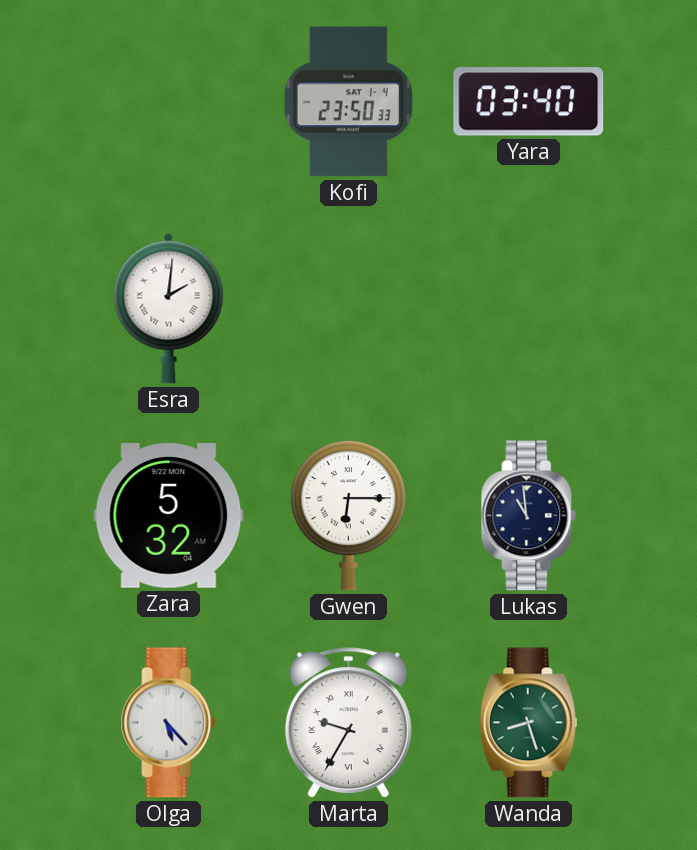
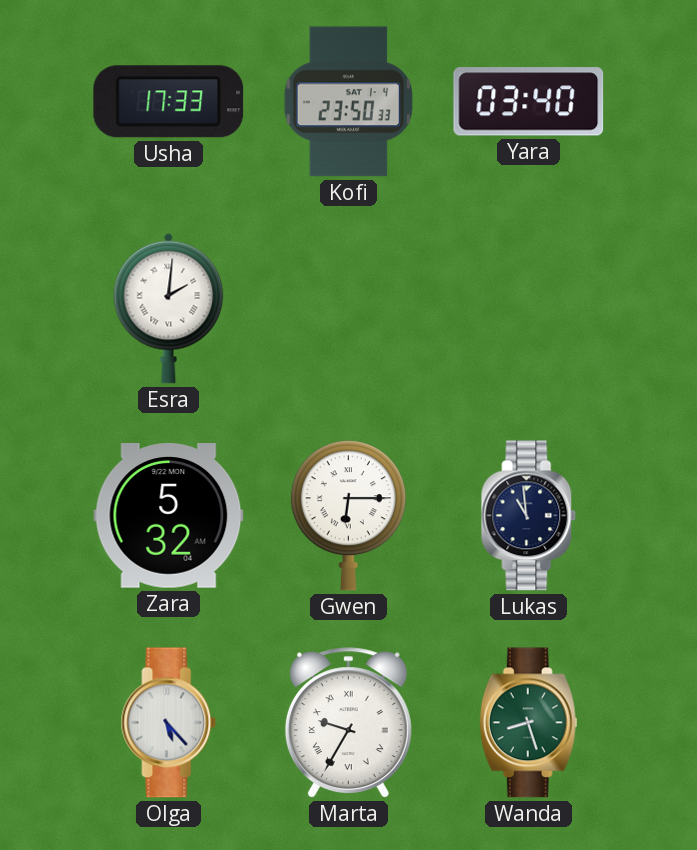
Usha: none -> 17:33
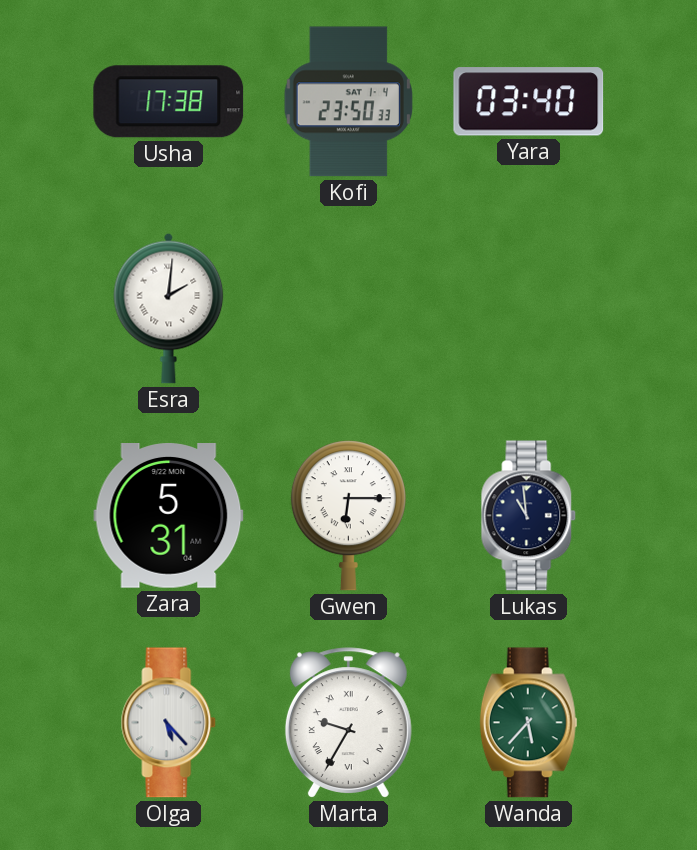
Usha: 17:33 -> 17:38
Zara: 5:32 -> 5:31
Wanda: 8:27 -> 5:37
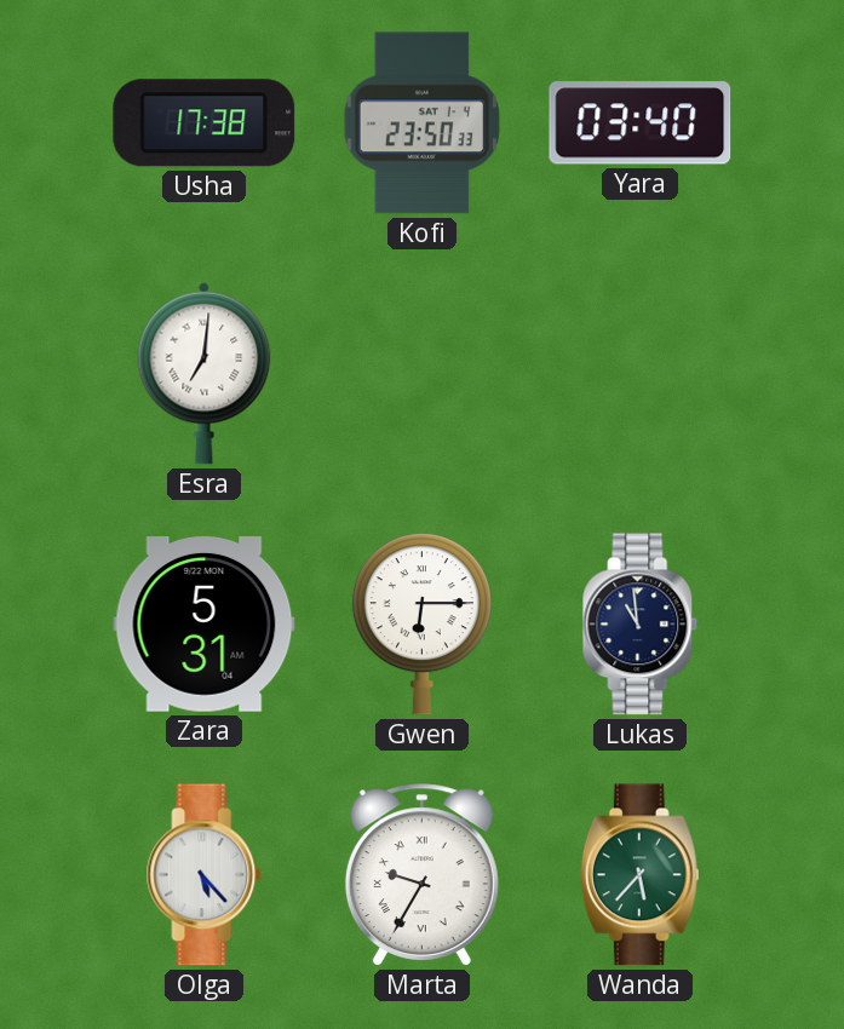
Esra: 2:01 -> 7:01
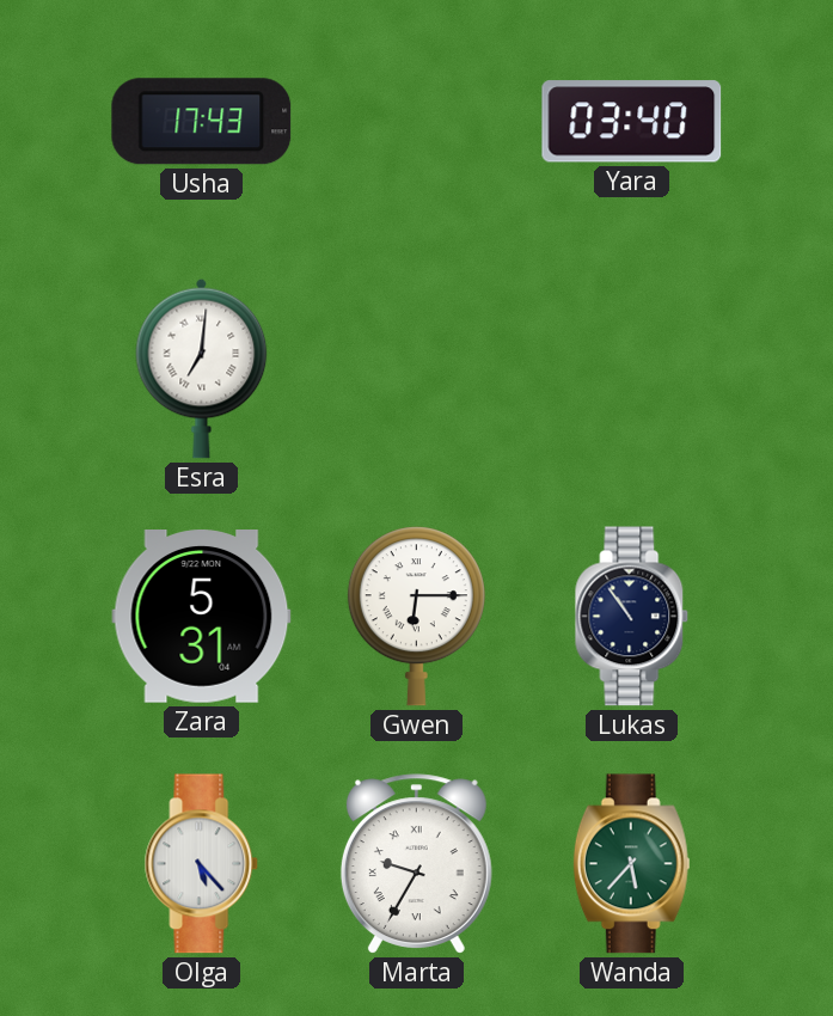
Usha: 17:38 -> 17:43
Kofi: 23:50 -> none
Lukas: 10:59 -> 10:54
